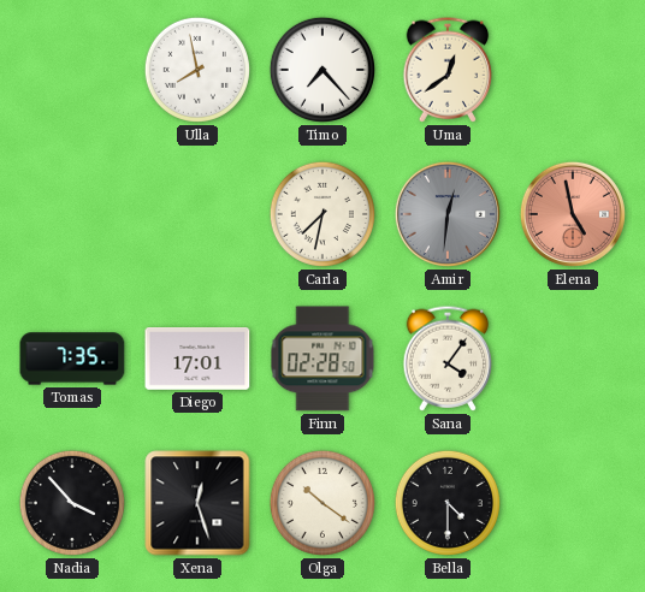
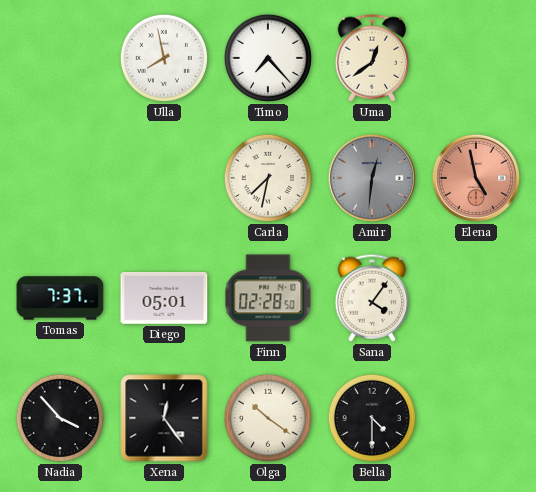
Tomas: 7:35 -> 7:37
Diego: 17:01 -> 05:01
Xena: 12:27 -> 12:24
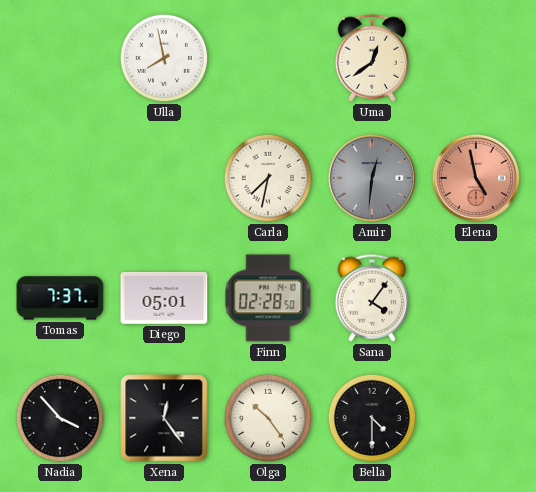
Timo: 7:23 -> none
Olga: 10:21 -> 10:24
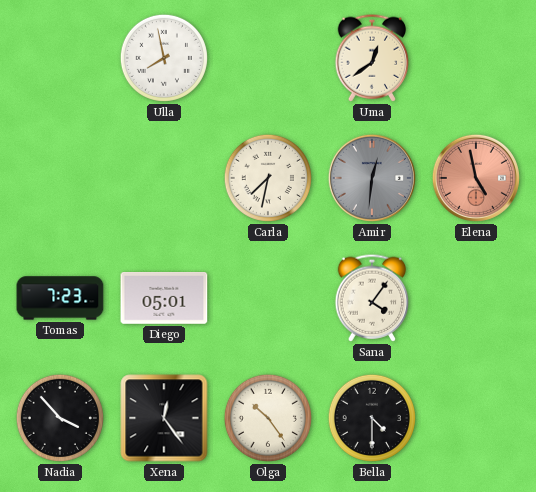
Tomas: 7:37 -> 7:23
Finn: 02:28 -> none
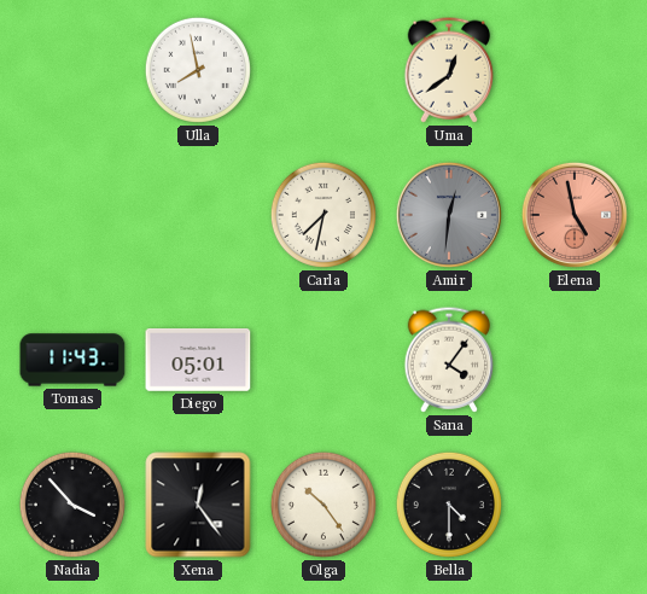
Tomas: 7:23 -> 11:43
